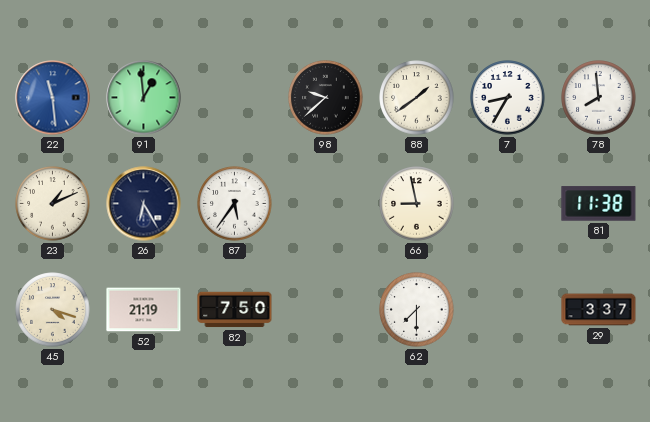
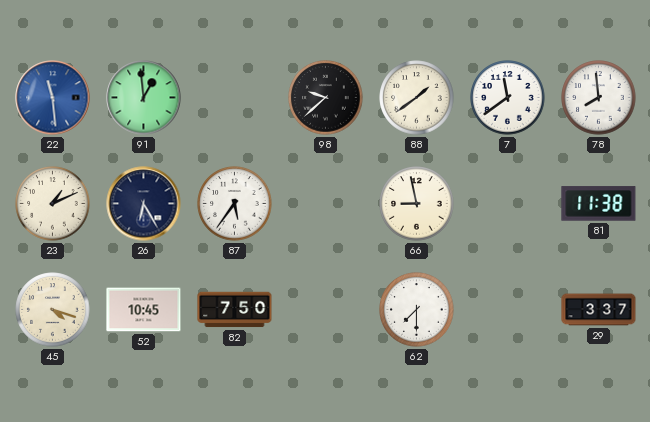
7: 8:35 -> 11:39
52: 21:19 -> 10:45
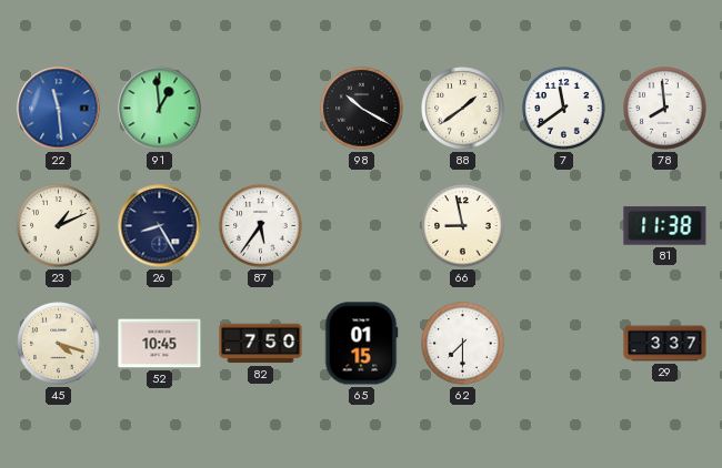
98: 9:38 -> 10:20
26: 6:25 -> 8:25
65: none -> 01:15
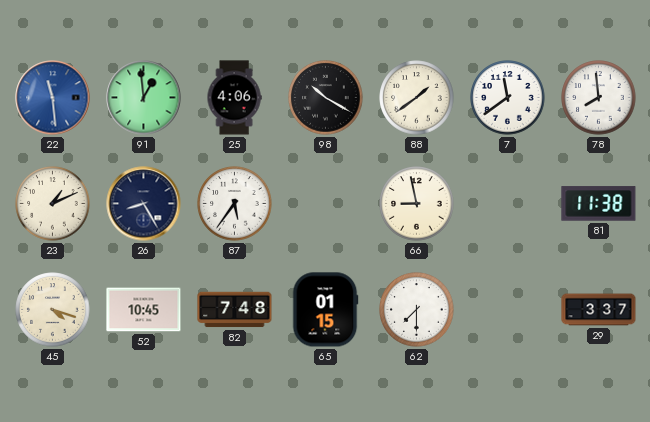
25: none -> 4:06
82: 7:50 -> 7:48
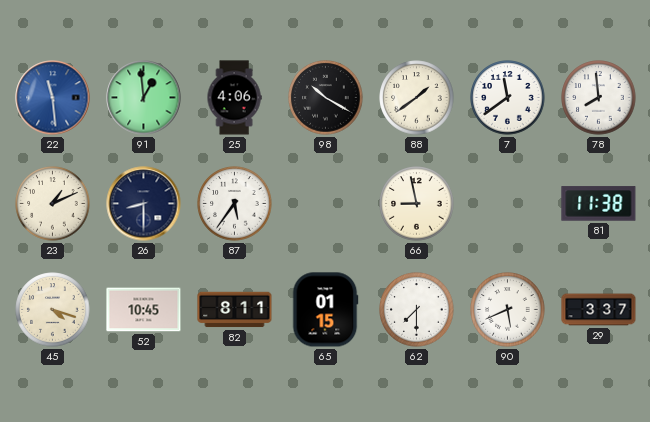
26: 8:25 -> 8:30
82: 7:48 -> 8:11
90: none -> 5:41
